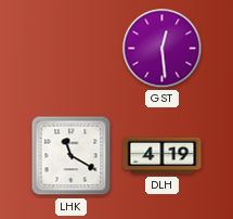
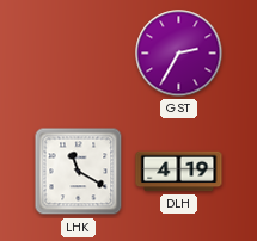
GST: 12:29 -> 2:35
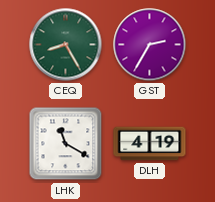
CEQ: none -> 8:25
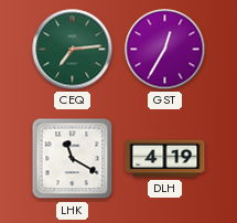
CEQ: 8:25 -> 7:14
GST: 2:35 -> 12:35
